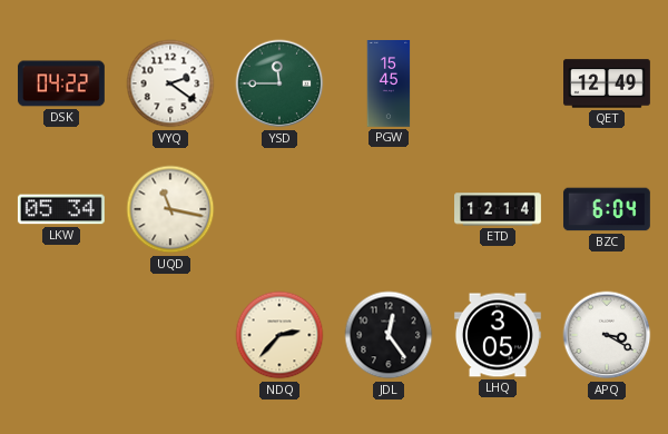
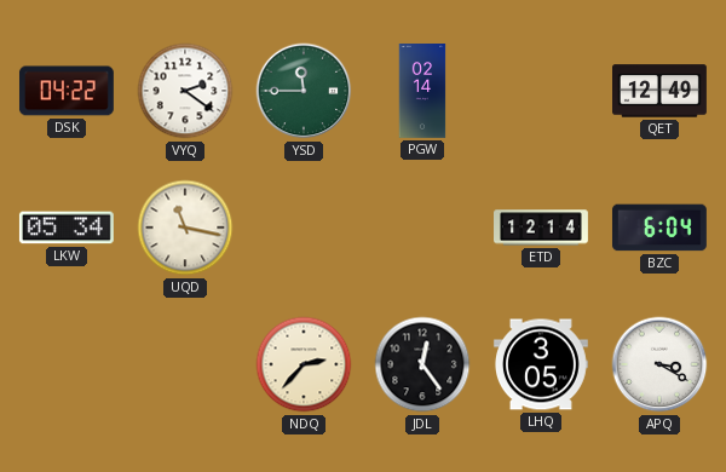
PGW: 15:45 -> 02:14
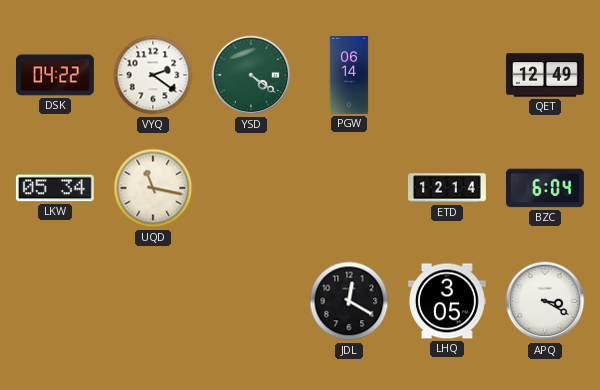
YSD: 11:45 -> 4:21
PGW: 02:14 -> 06:14
NDQ: 2:37 -> none
JDL: 12:24 -> 12:20
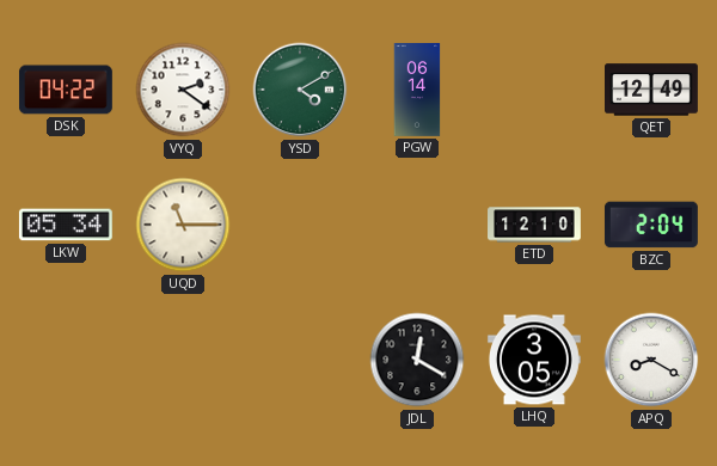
YSD: 4:21 -> 4:10
UQD: 11:17 -> 11:15
ETD: 12:14 -> 12:10
BZC: 6:04 -> 2:04
APQ: 3:20 -> 8:20
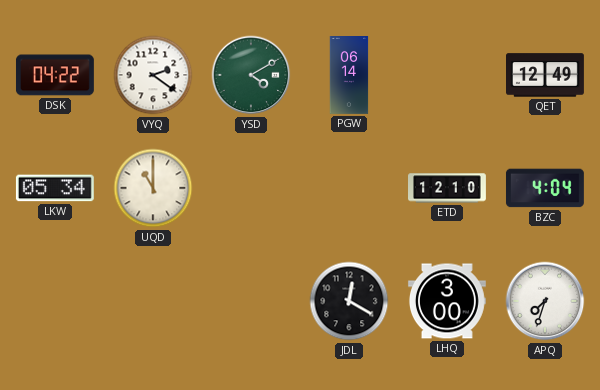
UQD: 11:15 -> 11:00
BZC: 2:04 -> 4:04
LHQ: 3:05 -> 3:00
APQ: 8:20 -> 7:33
